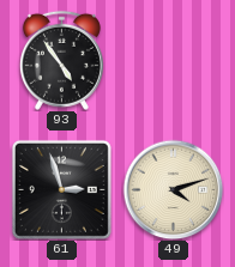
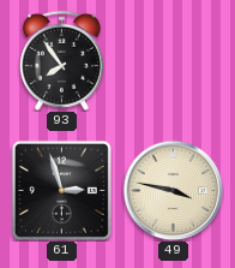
93: 4:54 -> 7:54
49: 4:12 -> 3:47
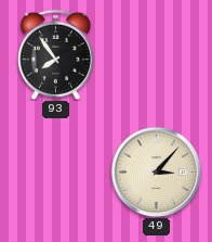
61: 2:57 -> none
49: 3:47 -> 3:07
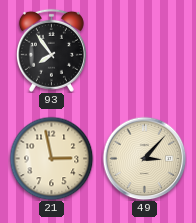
21: none -> 2:58
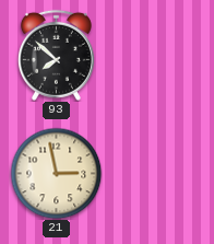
93: 7:54 -> 7:52
49: 3:07 -> none
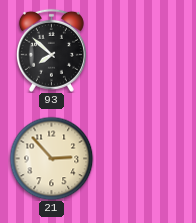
21: 2:58 -> 2:53
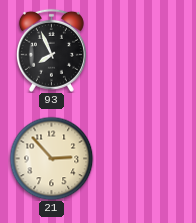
93: 7:52 -> 7:56
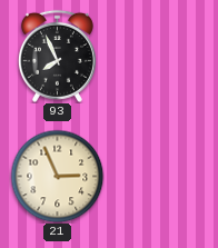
21: 2:53 -> 2:56
